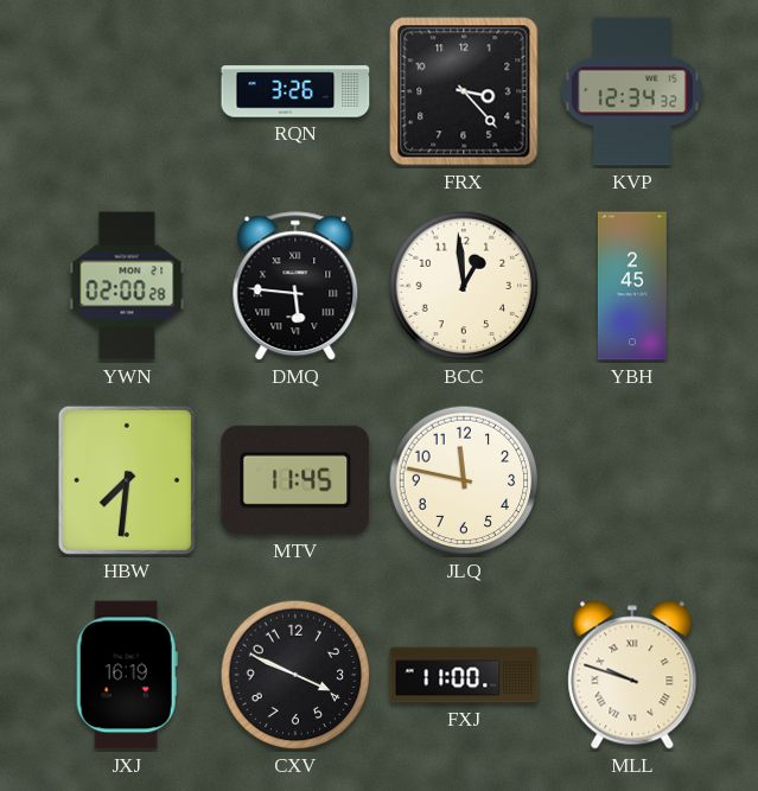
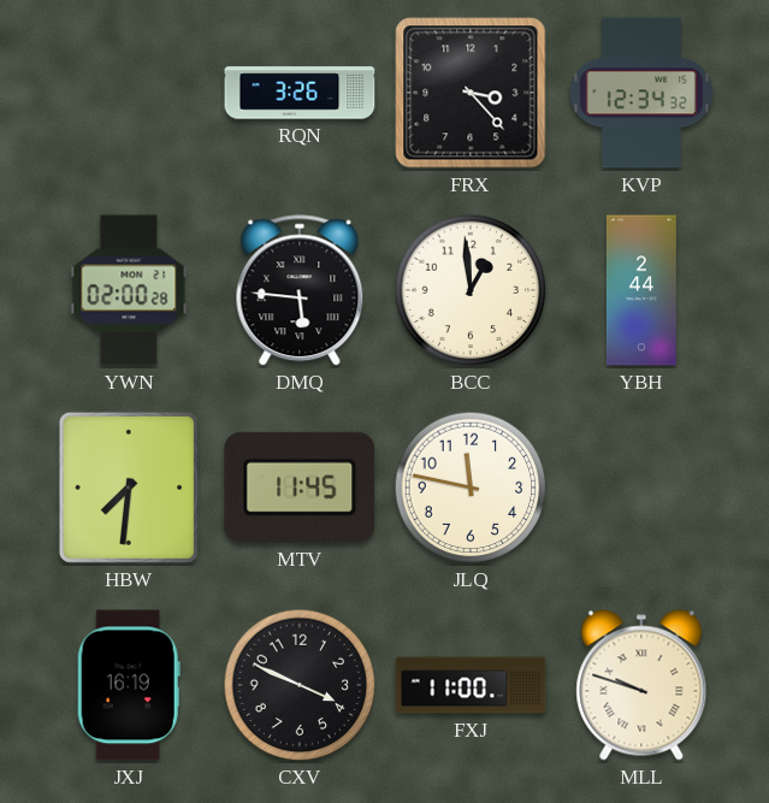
YBH: 2:45 -> 2:44
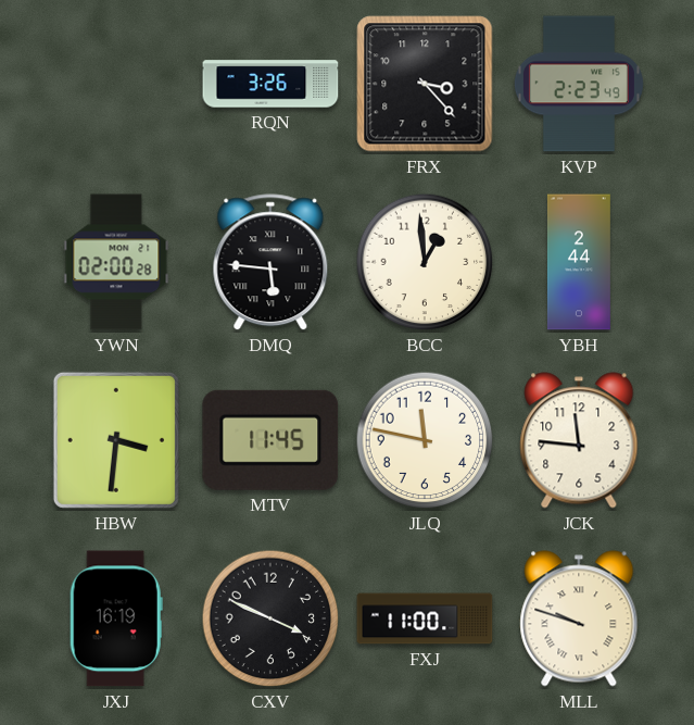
KVP: 12:34 -> 2:23
HBW: 7:31 -> 3:31
JCK: none -> 11:46
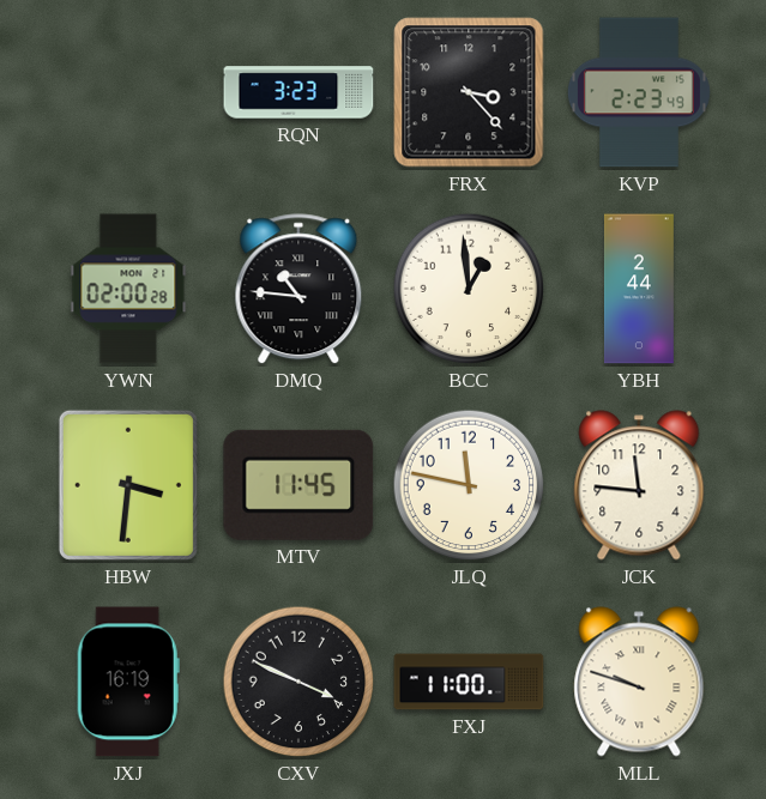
RQN: 3:26 -> 3:23
DMQ: 5:46 -> 10:46
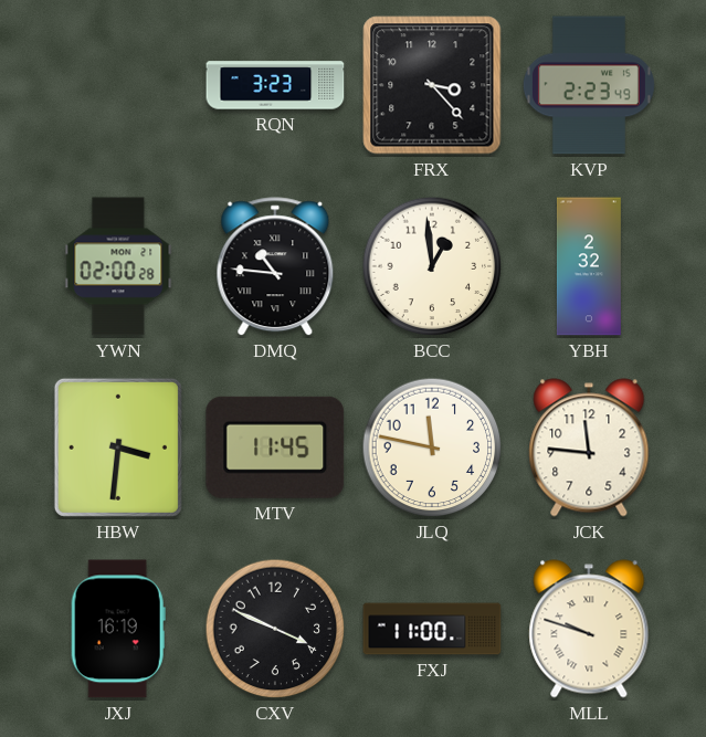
YBH: 2:44 -> 2:32
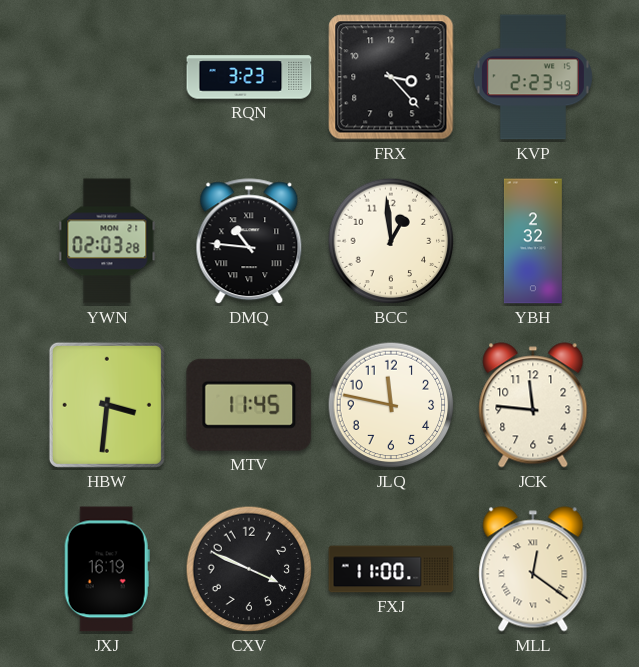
YWN: 02:00 -> 02:03
MLL: 9:48 -> 12:21
